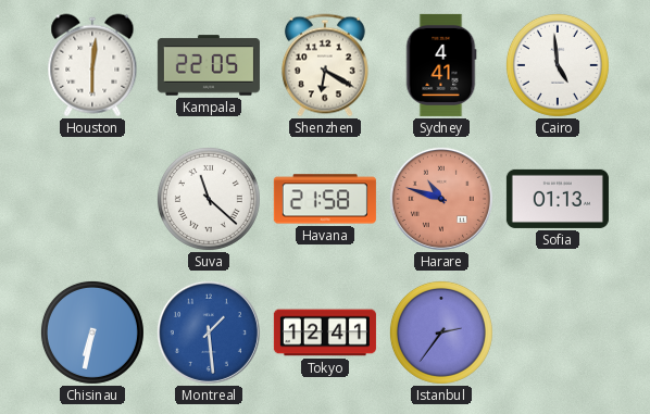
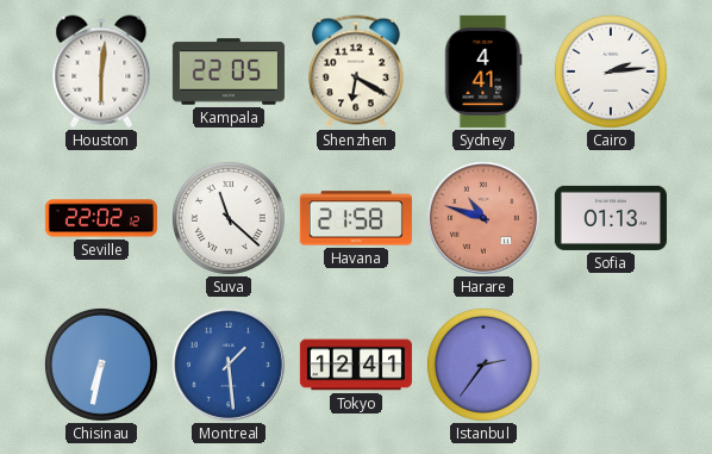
Cairo: 4:59 -> 2:14
Seville: none -> 22:02
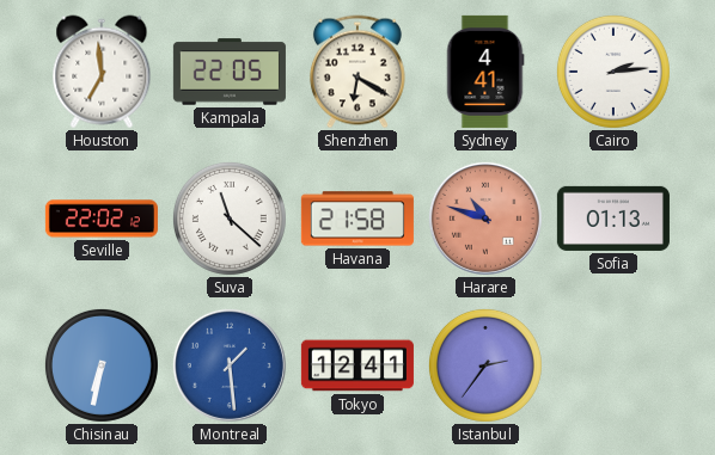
Houston: 6:01 -> 6:59
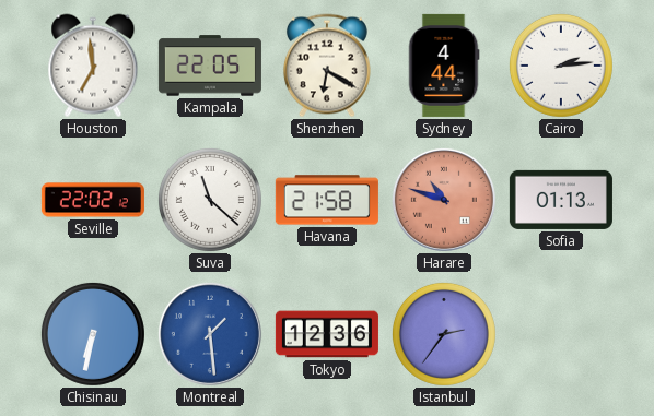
Sydney: 4:41 -> 4:44
Tokyo: 12:41 -> 12:36
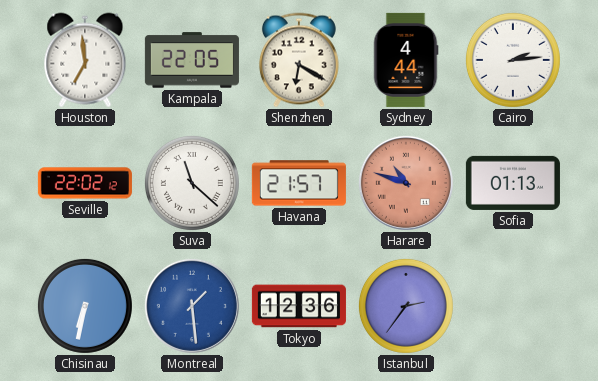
Havana: 21:58 -> 21:57
